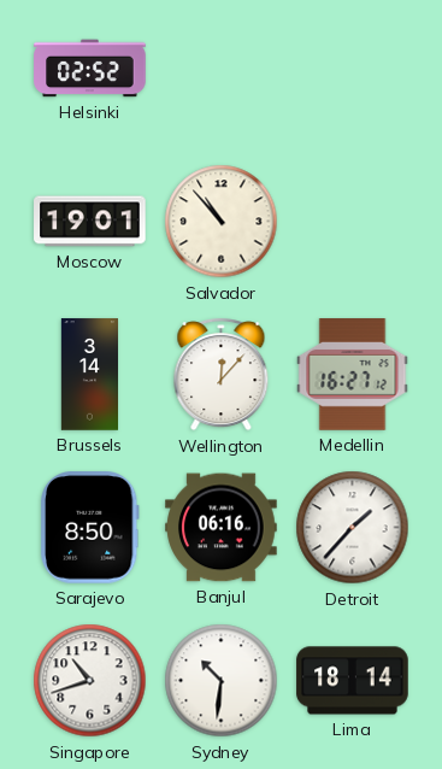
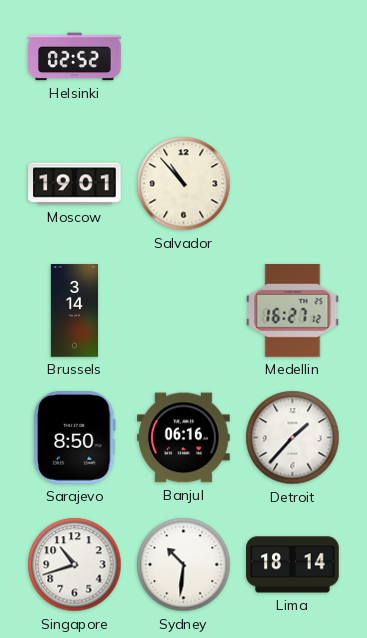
Wellington: 12:07 -> none
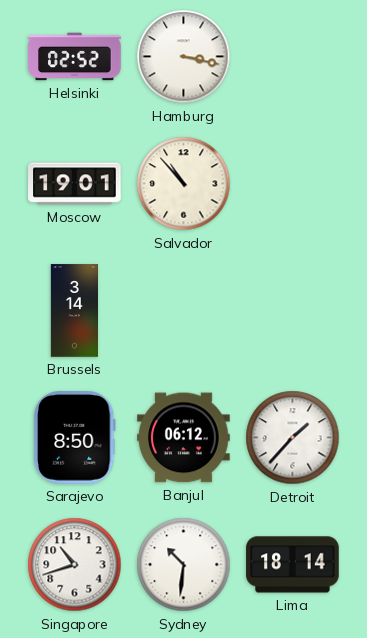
Hamburg: none -> 3:17
Medellin: 16:27 -> none
Banjul: 06:16 -> 06:12
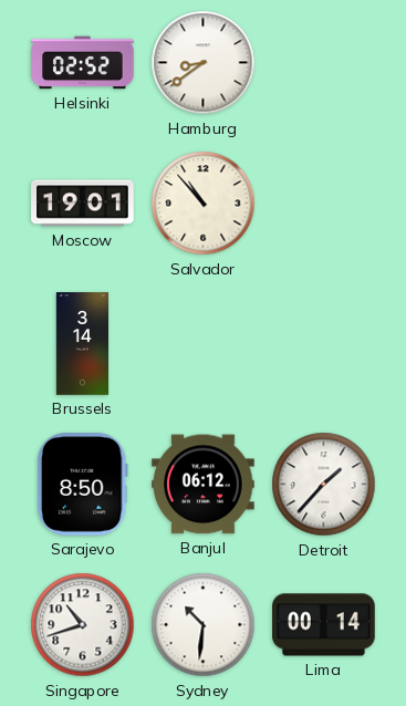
Hamburg: 3:17 -> 8:39
Lima: 18:14 -> 00:14
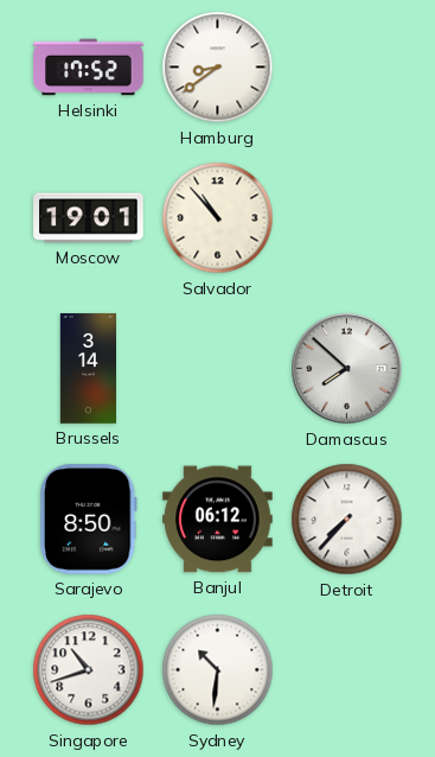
Helsinki: 02:52 -> 17:52
Damascus: none -> 7:52
Detroit: 1:37 -> 7:37
Lima: 00:14 -> none
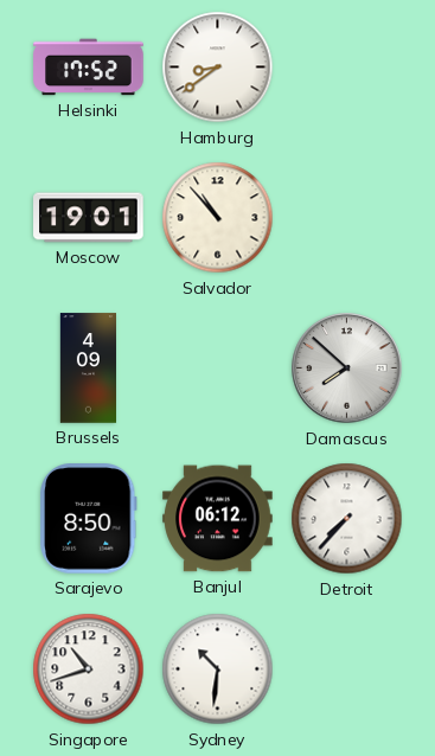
Brussels: 3:14 -> 4:09
